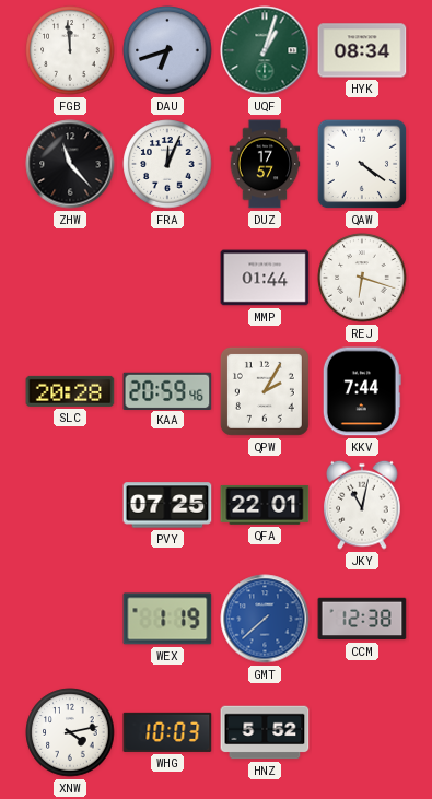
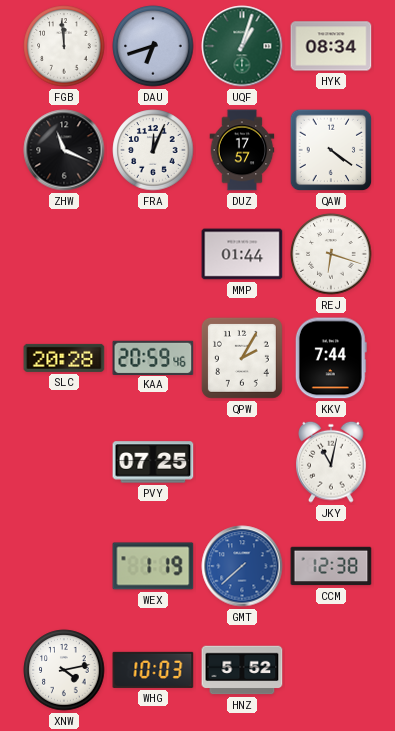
ZHW: 11:23 -> 11:19
QFA: 22:01 -> none
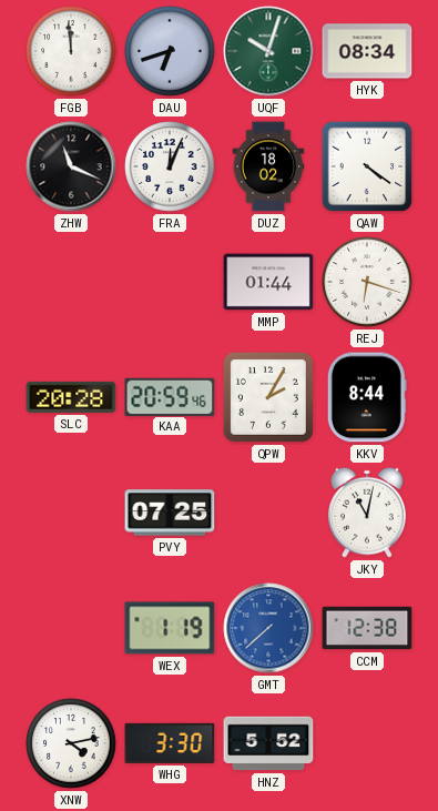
UQF: 1:03 -> 10:03
DUZ: 17:57 -> 18:02
KKV: 7:44 -> 8:44
WHG: 10:03 -> 3:30
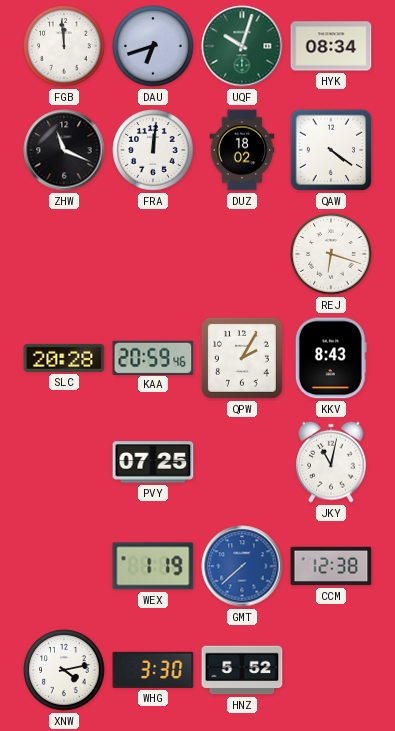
FRA: 12:04 -> 12:01
MMP: 01:44 -> none
KKV: 8:44 -> 8:43
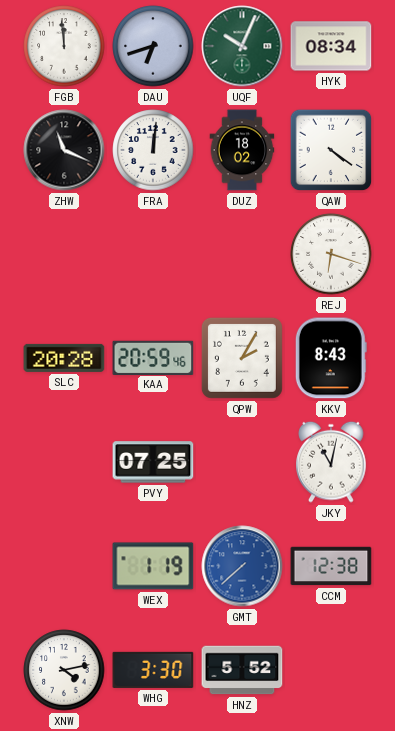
UQF: 10:03 -> 10:04
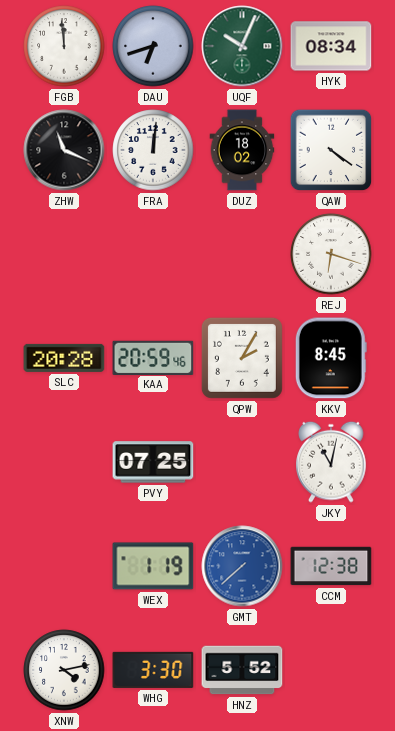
KKV: 8:43 -> 8:45
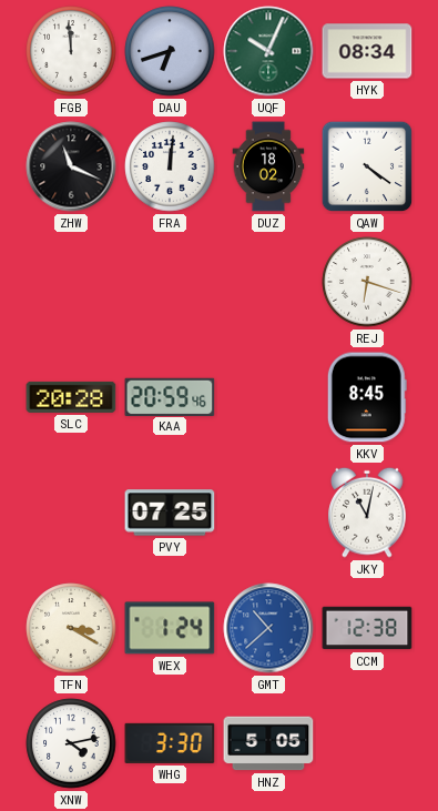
QPW: 2:05 -> none
TFN: none -> 3:20
WEX: 1:19 -> 1:24
GMT: 7:38 -> 10:38
HNZ: 5:52 -> 5:05
